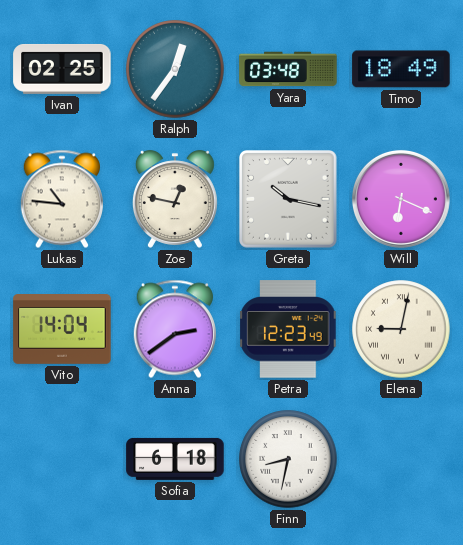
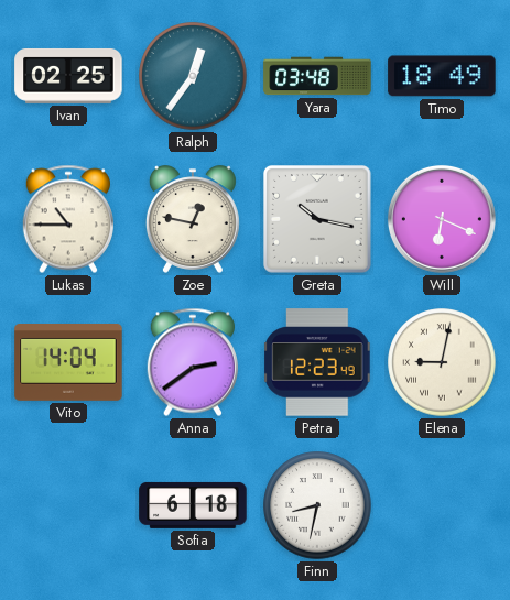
Lukas: 10:46 -> 10:45
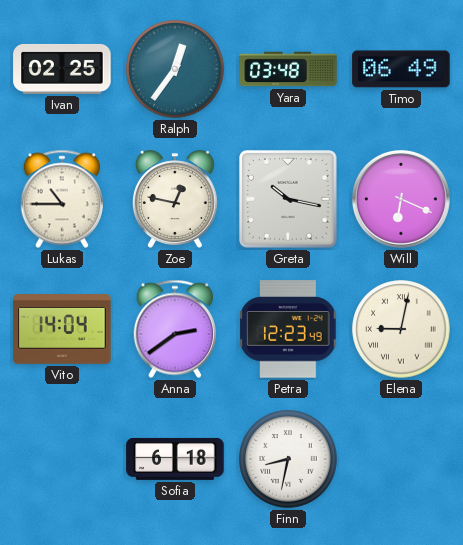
Timo: 18:49 -> 06:49
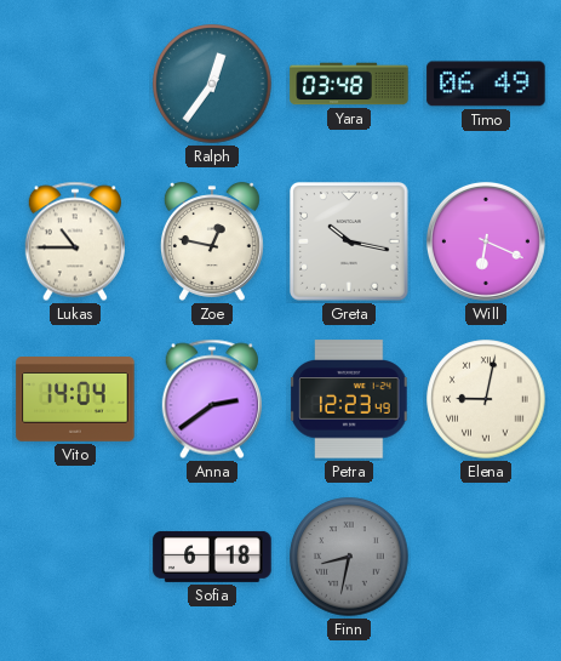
Ivan: 02:25 -> none
Finn dial: white -> grey
